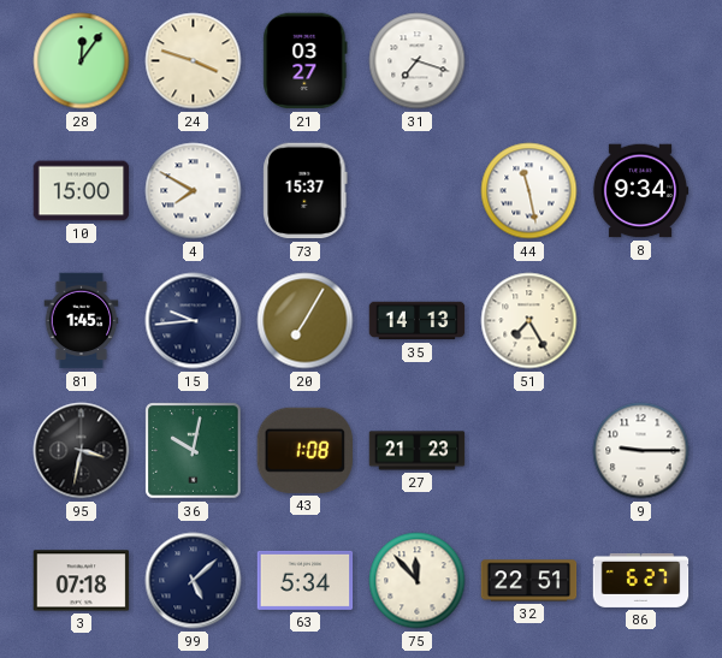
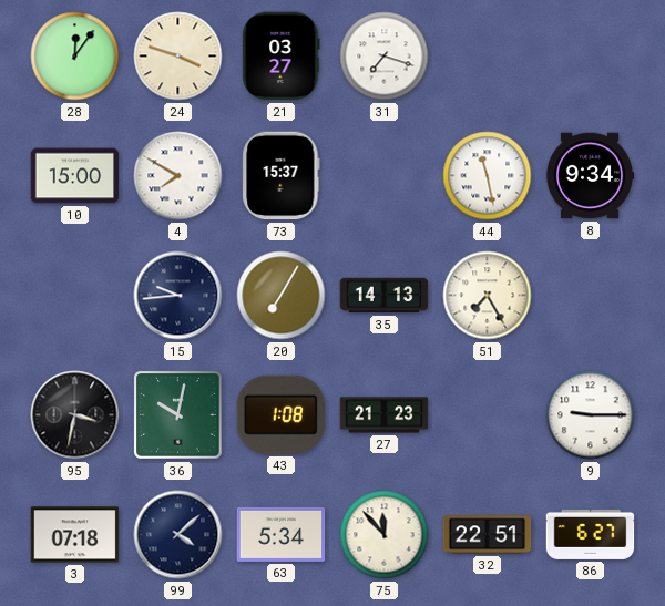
81: 1:45 -> none
99: 5:08 -> 4:08
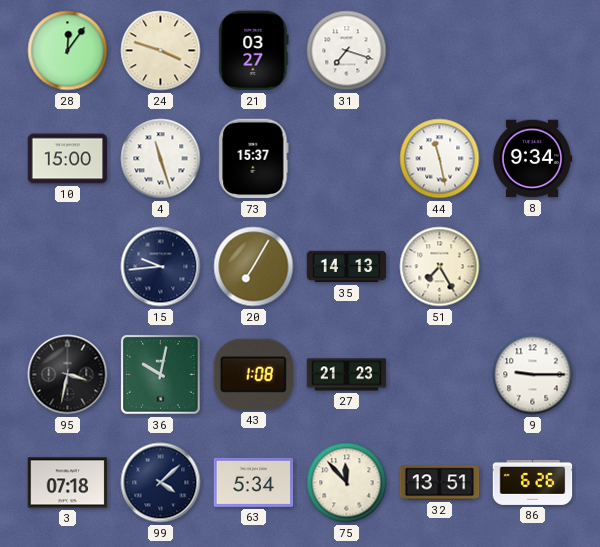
4: 7:50 -> 11:27
32: 22:51 -> 13:51
86: 6:27 -> 6:26
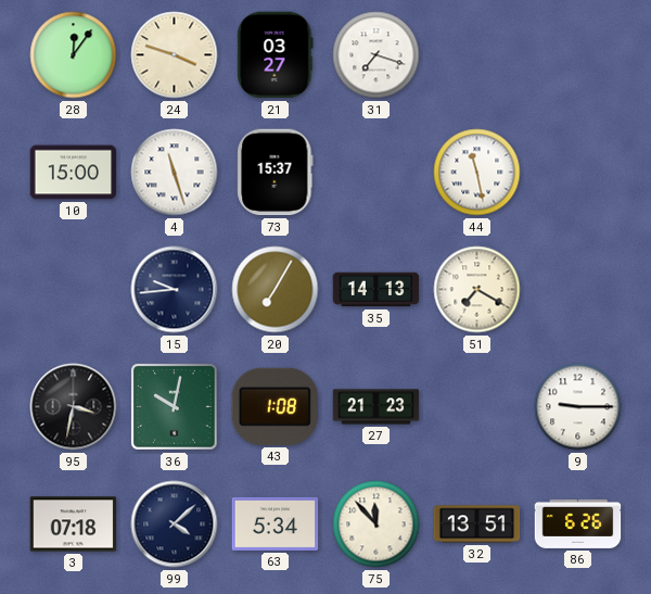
8: 9:34 -> none
51: 7:25 -> 7:20
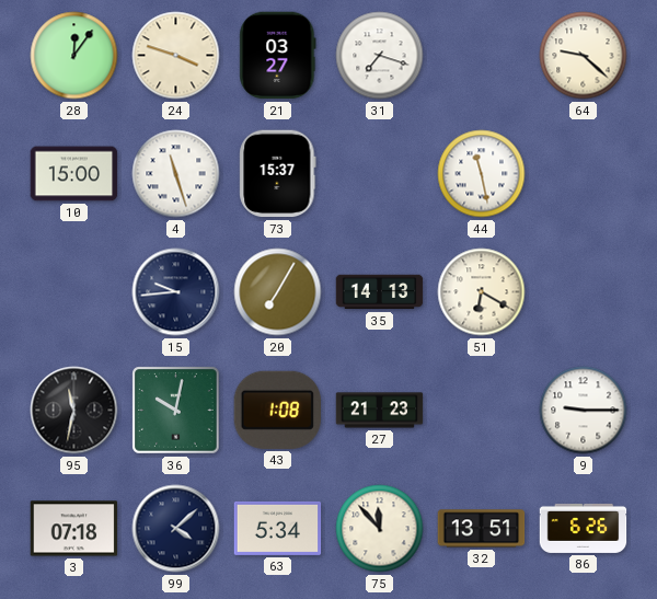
64: none -> 9:22
51: 7:20 -> 6:20
95: 3:32 -> 11:32
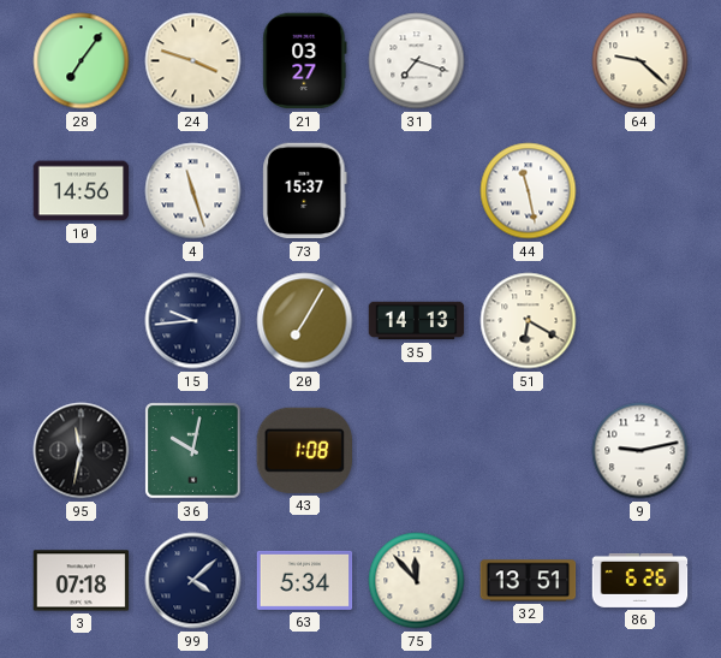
28: 12:06 -> 7:06
10: 15:00 -> 14:56
27: 21:23 -> none
9: 9:15 -> 9:13
